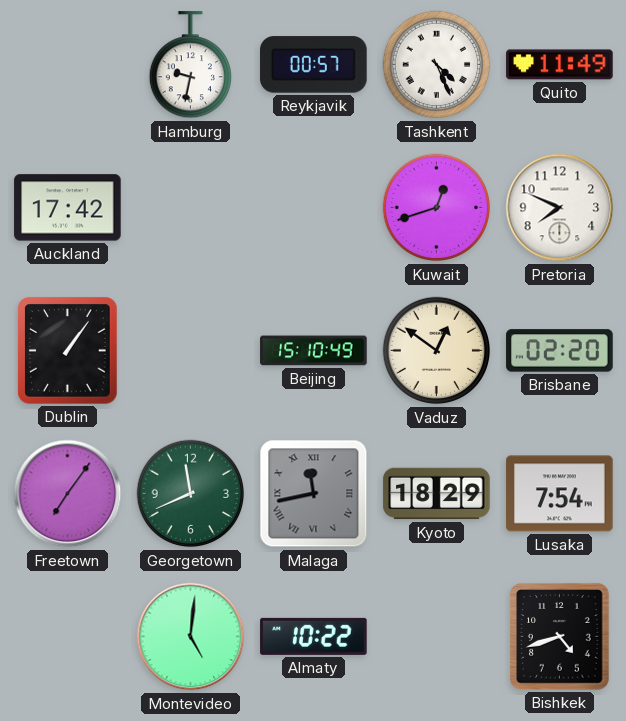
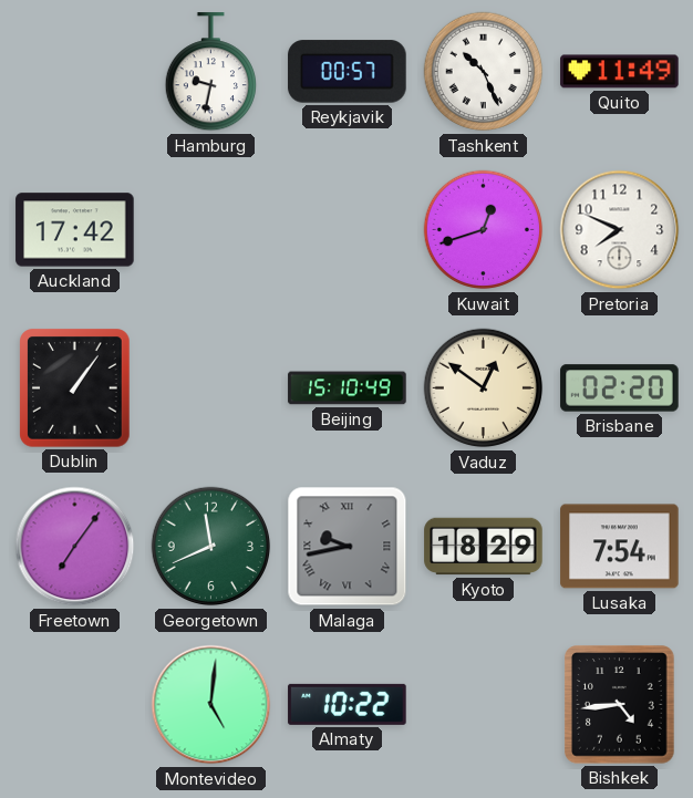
Tashkent: 4:26 -> 10:26
Malaga: 11:43 -> 9:43
Bishkek: 4:42 -> 4:44
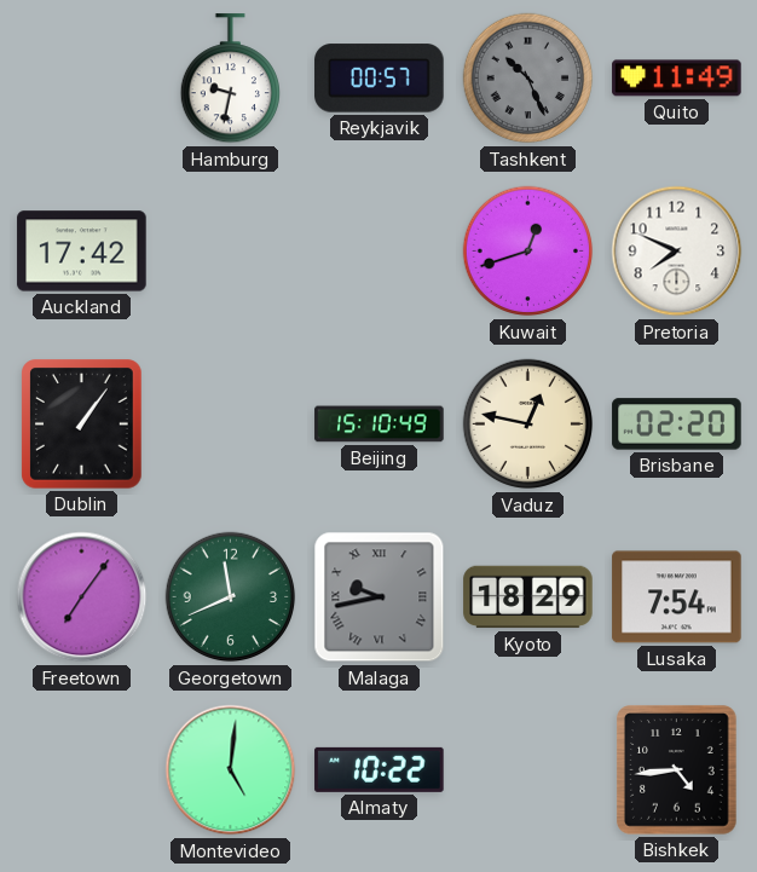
Tashkent dial: white -> grey
Vaduz: 12:51 -> 12:47
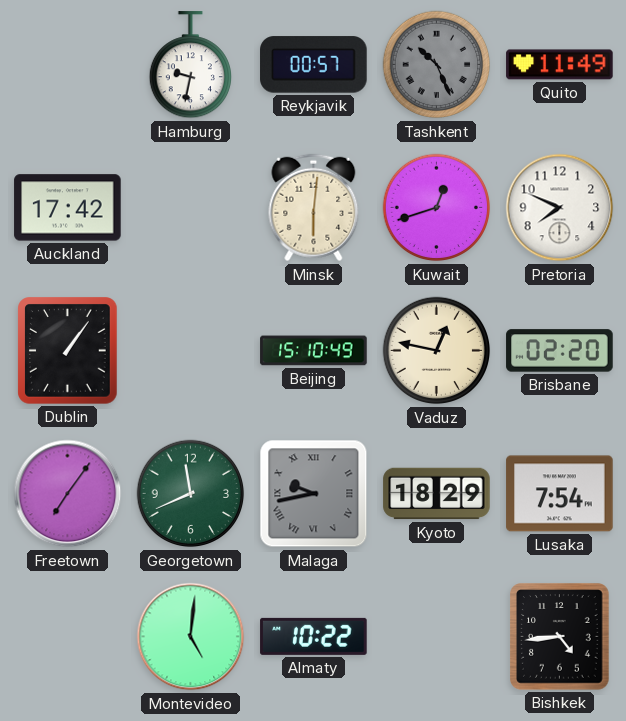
Minsk: none -> 6:01
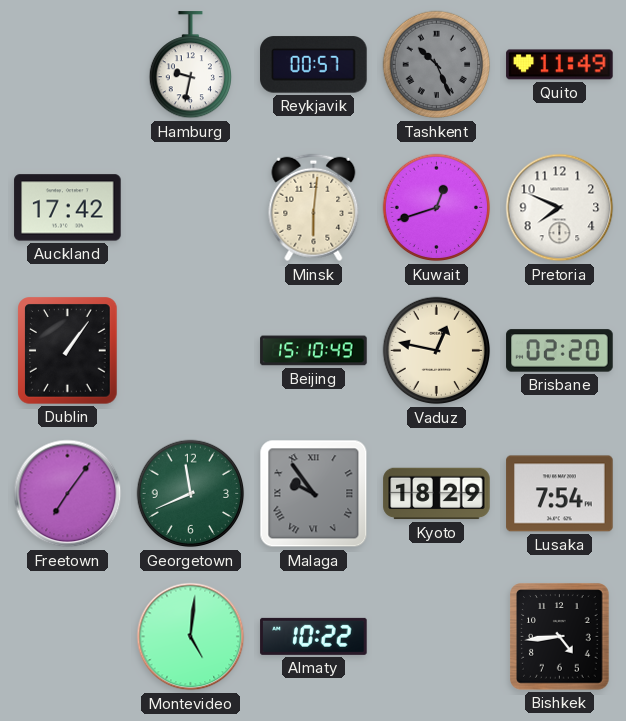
Malaga: 9:43 -> 9:54
